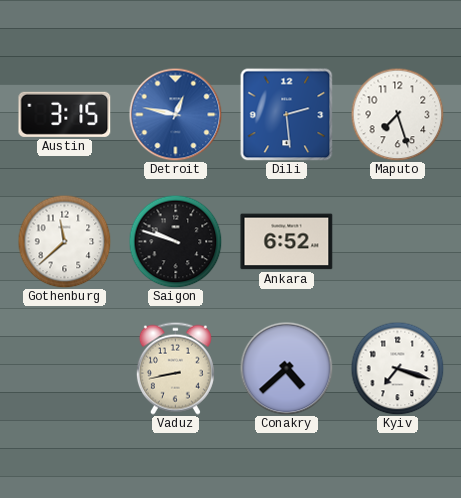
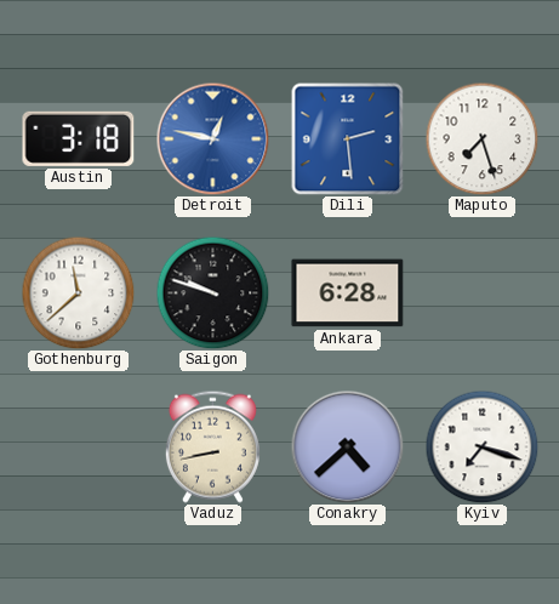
Austin: 3:15 -> 3:18
Ankara: 6:52 -> 6:28
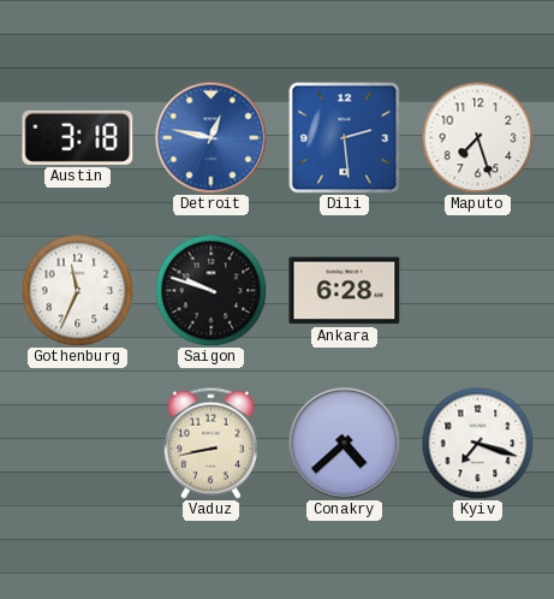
Gothenburg: 11:38 -> 11:34
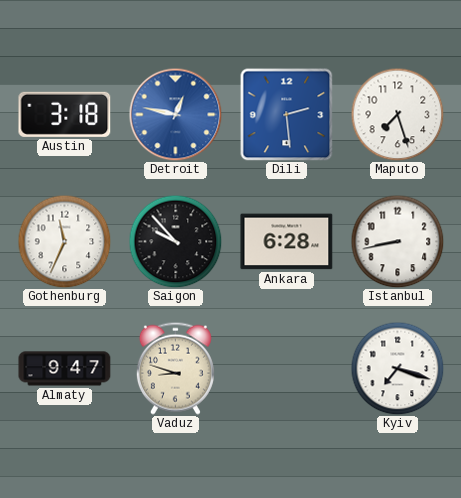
Saigon: 9:48 -> 9:53
Istanbul: none -> 8:43
Almaty: none -> 9:47
Vaduz: 8:43 -> 8:48
Conakry: 4:38 -> none
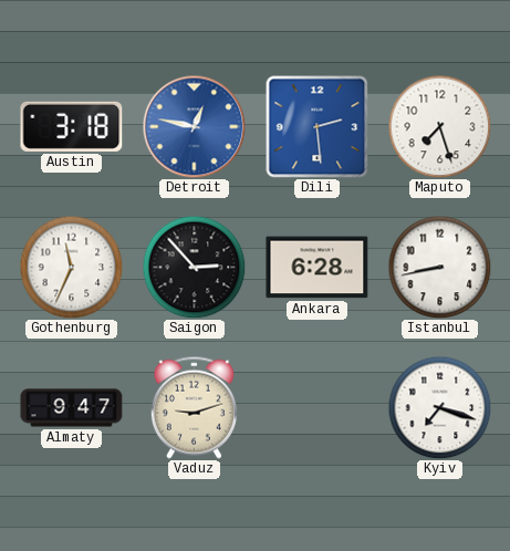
Saigon: 9:53 -> 2:53
Vaduz: 8:48 -> 9:12
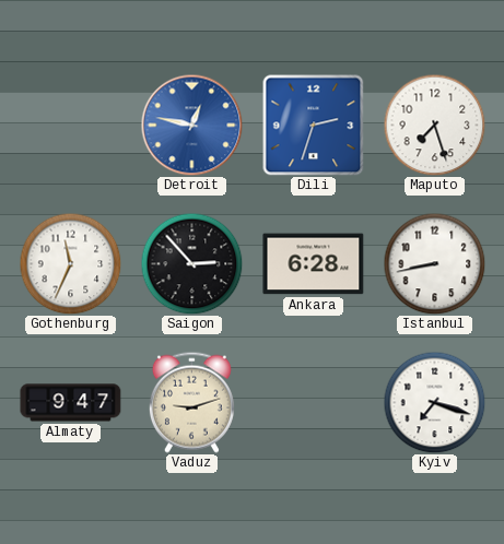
Austin: 3:18 -> none
Dili: 2:29 -> 2:33
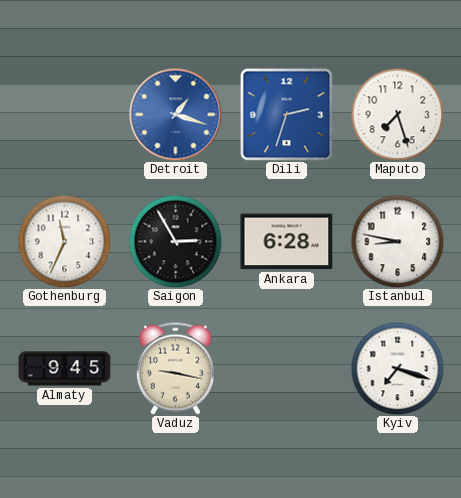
Detroit: 12:47 -> 1:18
Saigon: 2:53 -> 2:55
Istanbul: 8:43 -> 8:47
Almaty: 9:47 -> 9:45
Vaduz: 9:12 -> 9:17
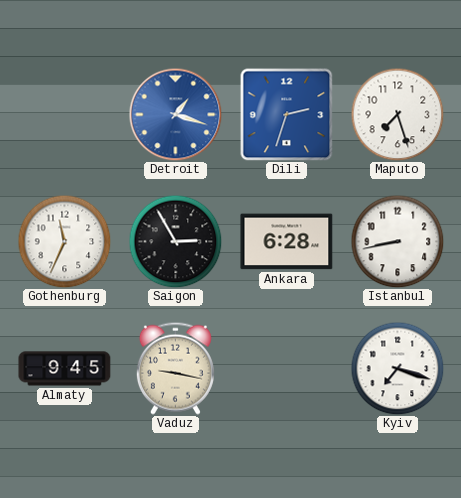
Istanbul: 8:47 -> 8:43
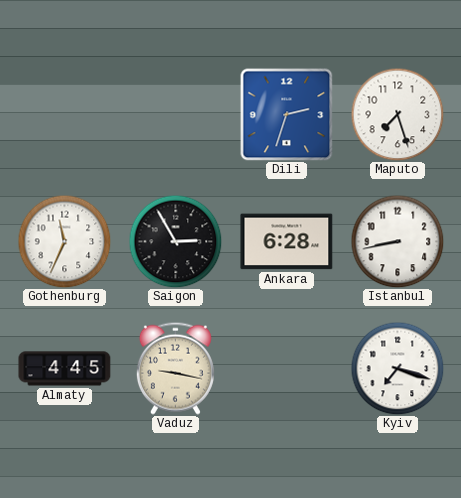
Detroit: 1:18 -> none
Almaty: 9:45 -> 4:45
